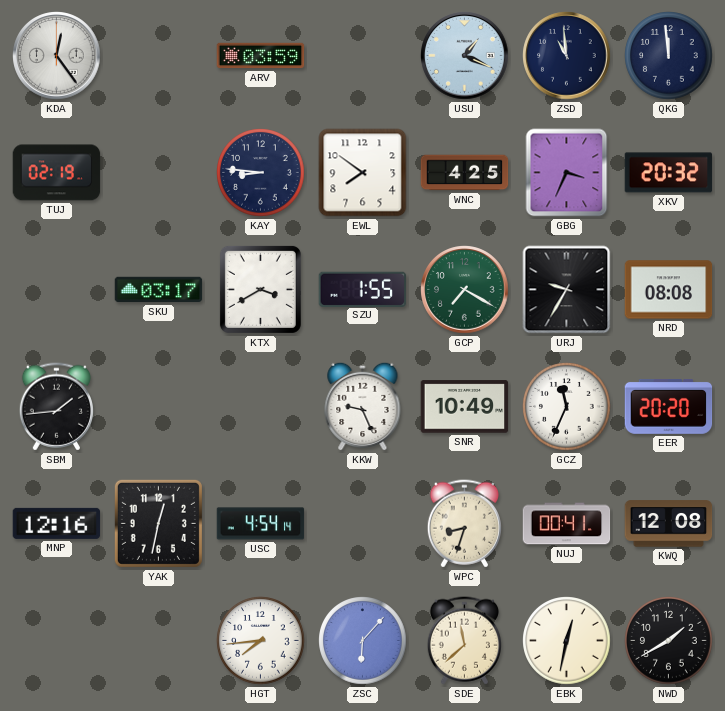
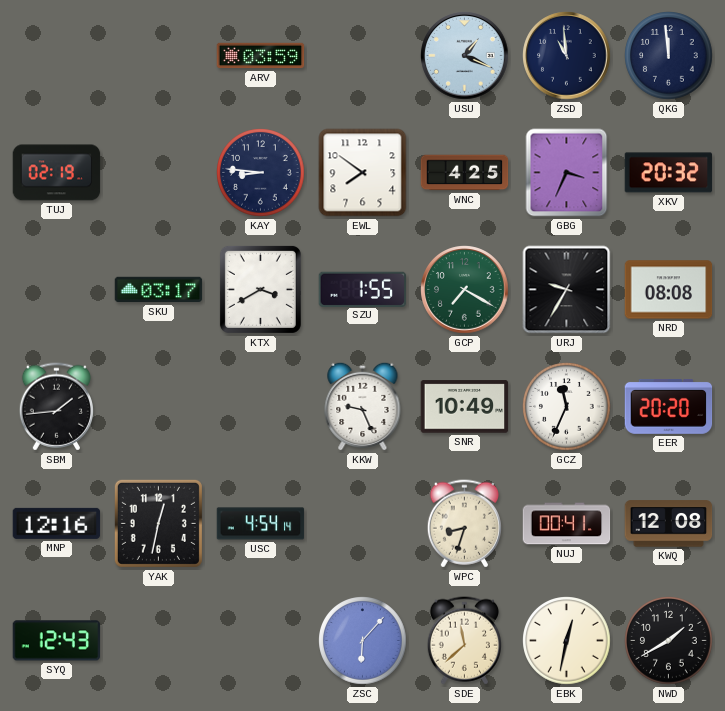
KDA: 12:24 -> none
SYQ: none -> 12:43
HGT: 7:44 -> none
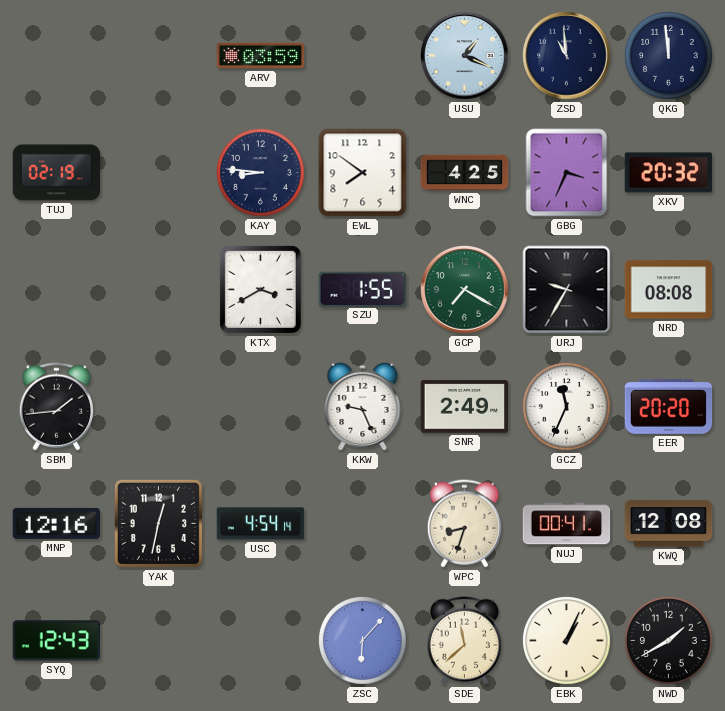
SKU: 03:17 -> none
SNR: 10:49 -> 2:49
EBK: 12:32 -> 1:04
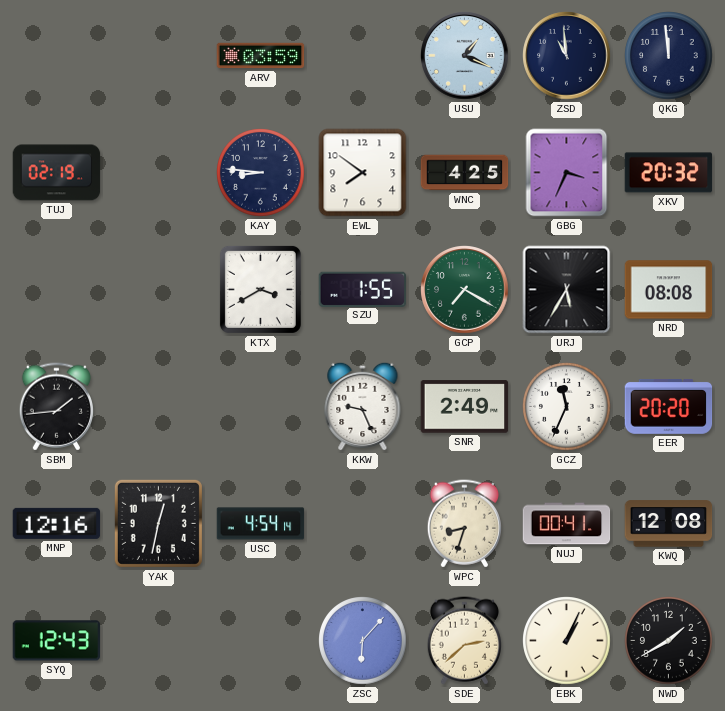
URJ: 9:35 -> 5:35
SDE: 11:38 -> 2:38
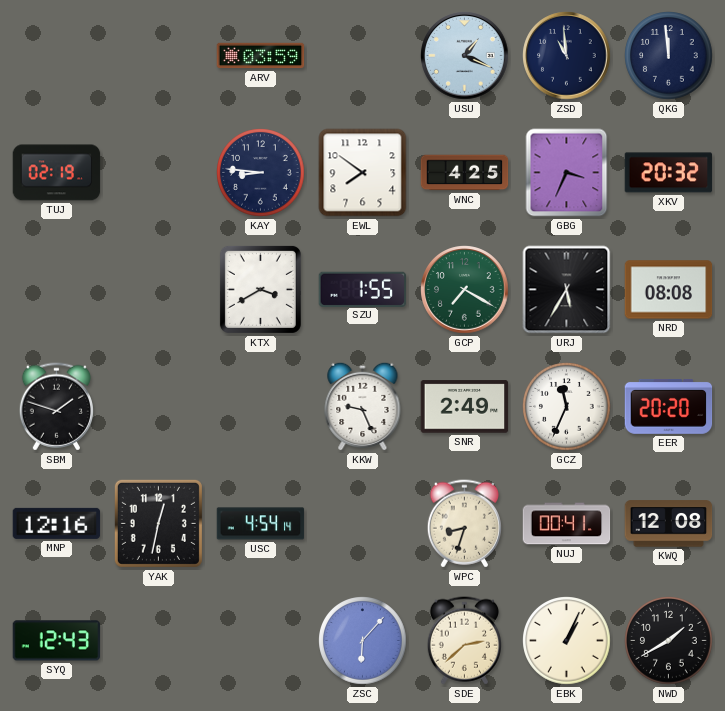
SBM: 1:44 -> 1:48
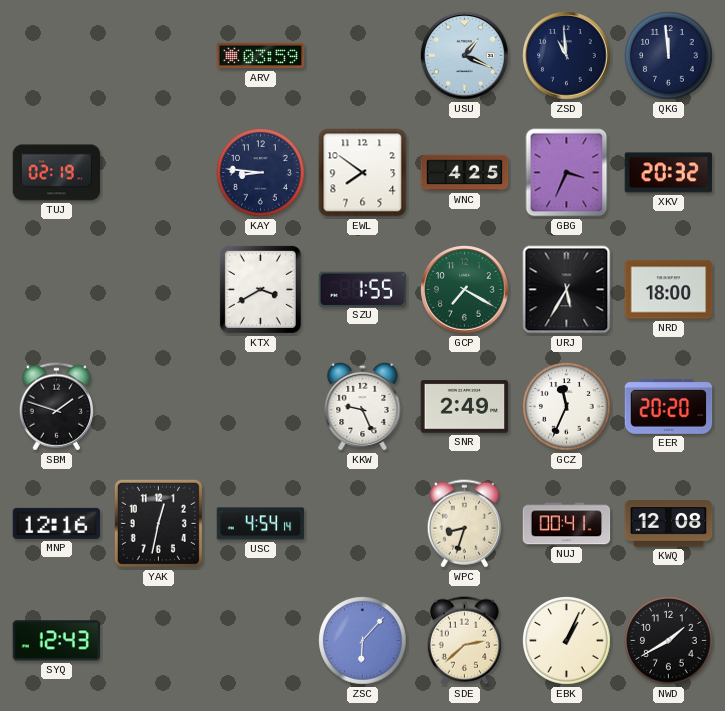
NRD: 08:08 -> 18:00
